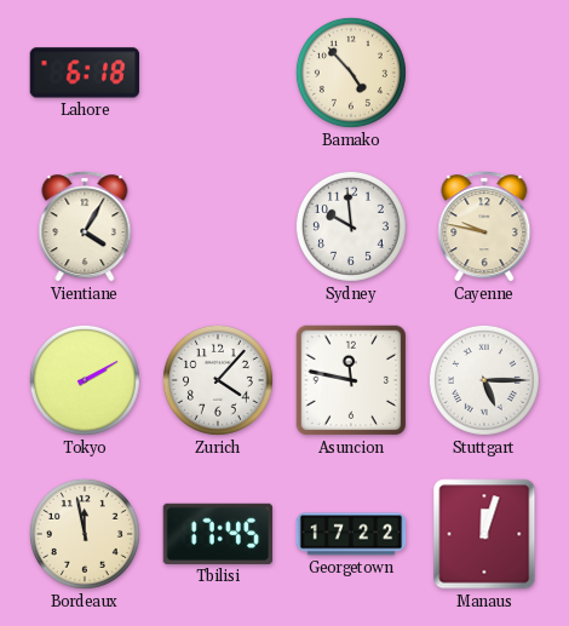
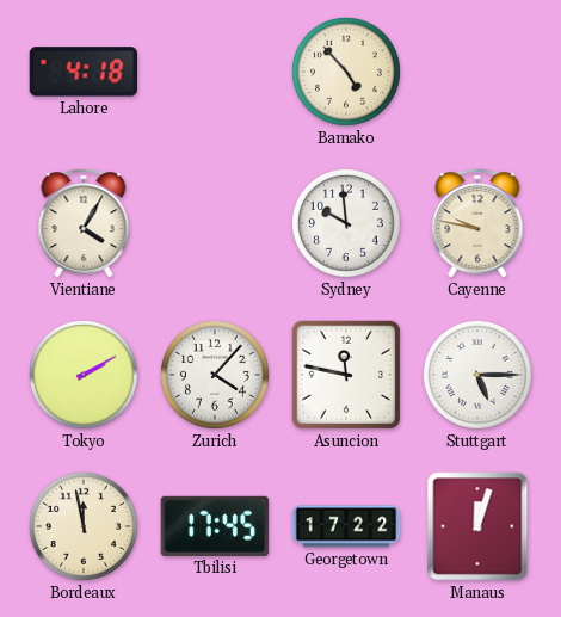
Lahore: 6:18 -> 4:18
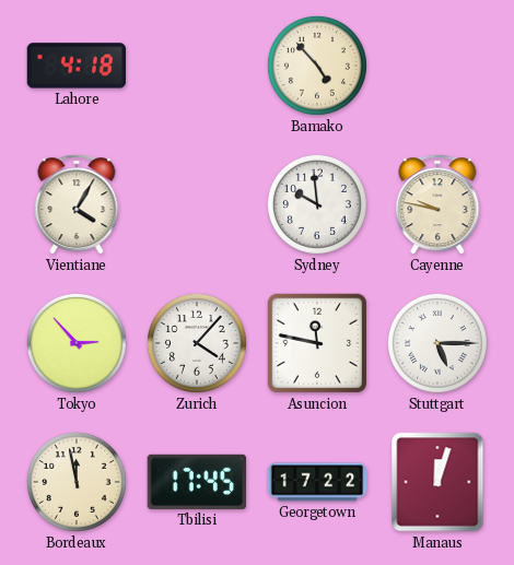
Tokyo: 2:10 -> 2:53
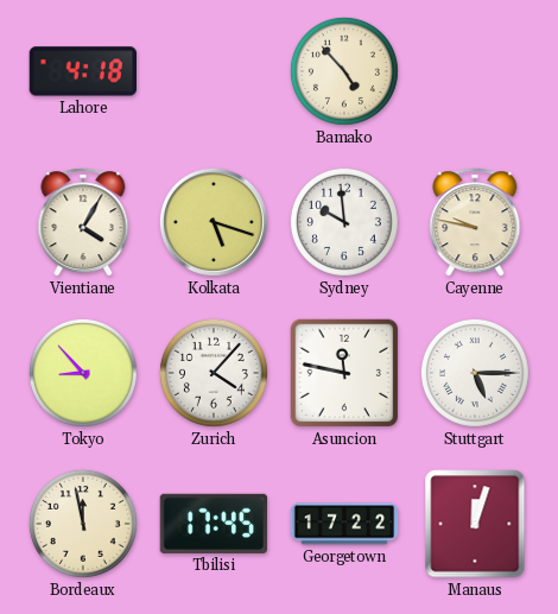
Kolkata: none -> 5:18
Tokyo: 2:53 -> 8:53
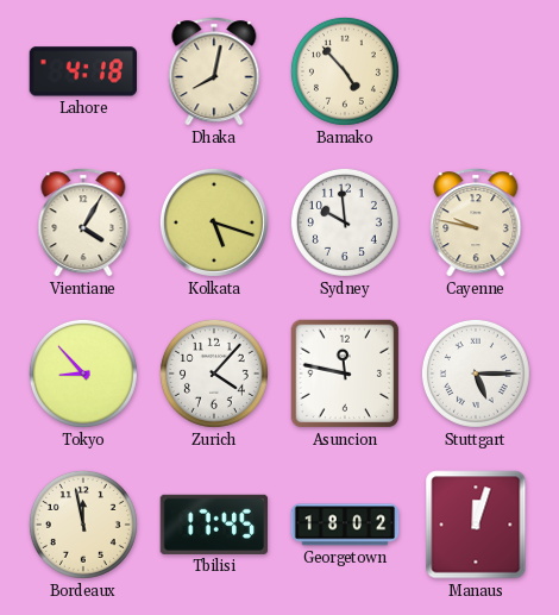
Dhaka: none -> 8:02
Georgetown: 17:22 -> 18:02
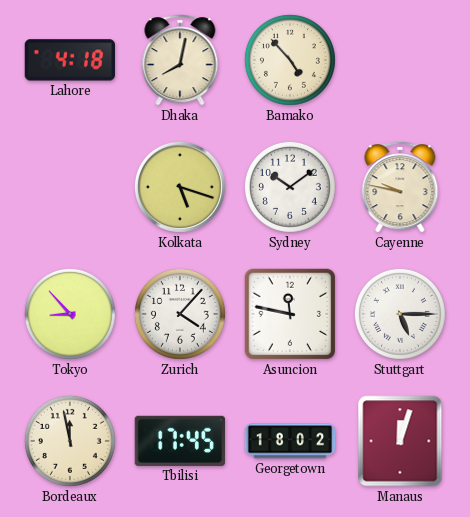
Vientiane: 4:05 -> none
Sydney: 9:59 -> 10:09
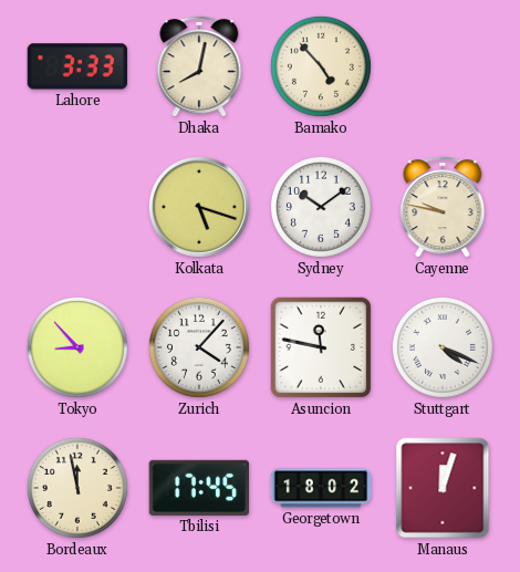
Lahore: 4:18 -> 3:33
Stuttgart: 5:15 -> 4:19
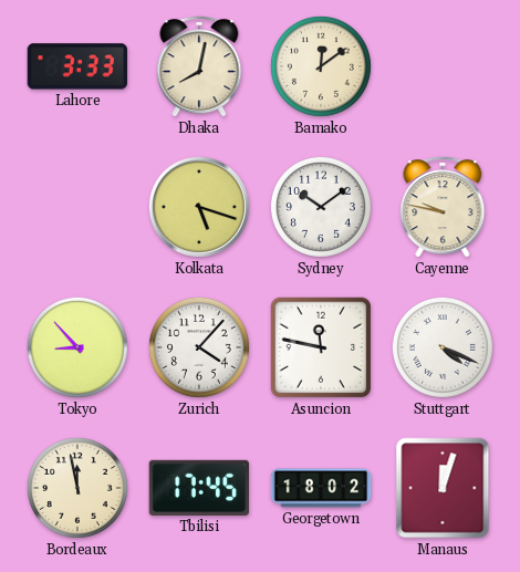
Bamako: 4:53 -> 12:09
